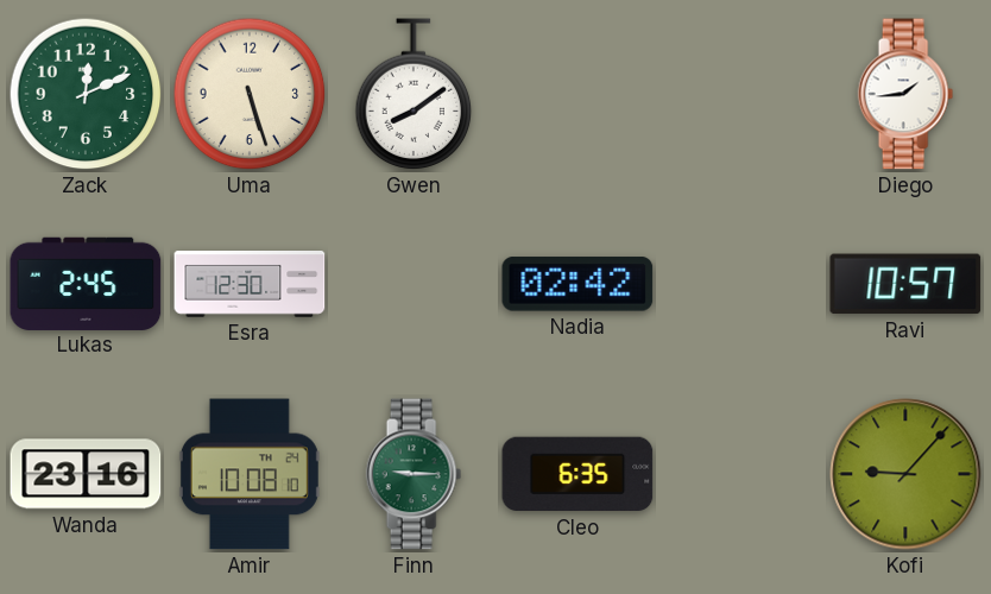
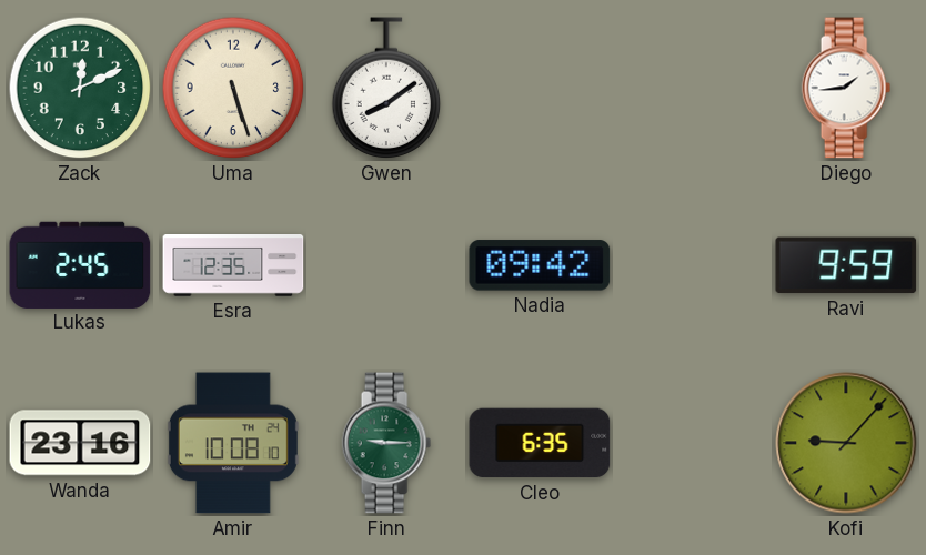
Esra: 12:30 -> 12:35
Nadia: 02:42 -> 09:42
Ravi: 10:57 -> 9:59
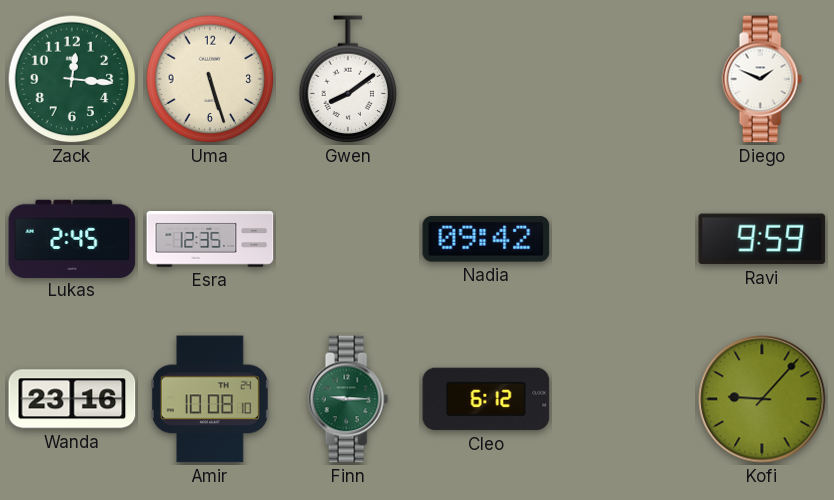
Zack: 12:11 -> 12:16
Diego: 1:44 -> 1:49
Cleo: 6:35 -> 6:12
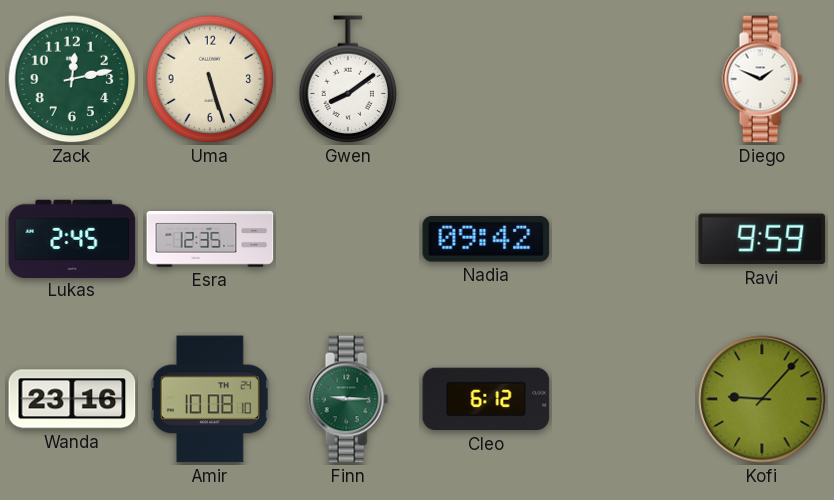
Zack: 12:16 -> 12:13
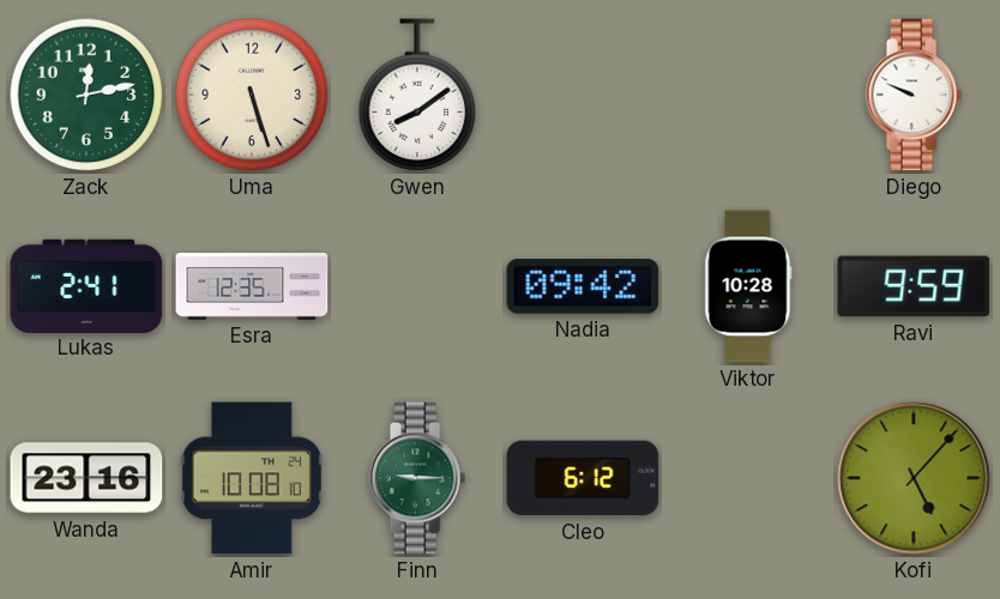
Diego: 1:49 -> 9:49
Lukas: 2:45 -> 2:41
Viktor: none -> 10:28
Kofi: 9:07 -> 5:07
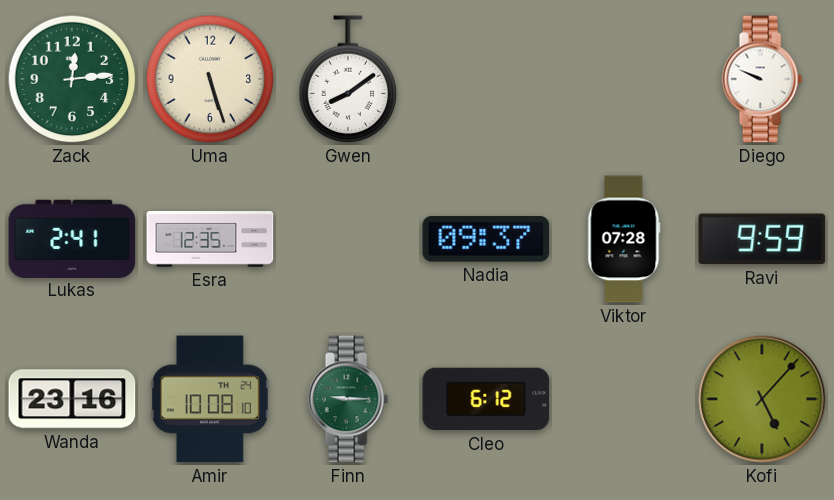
Zack: 12:13 -> 12:14
Nadia: 09:42 -> 09:37
Viktor: 10:28 -> 07:28
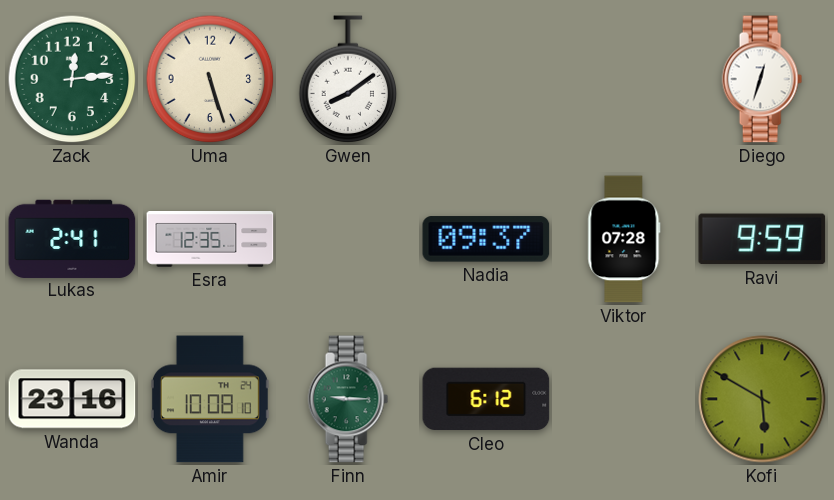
Diego: 9:49 -> 12:33
Kofi: 5:07 -> 5:50
